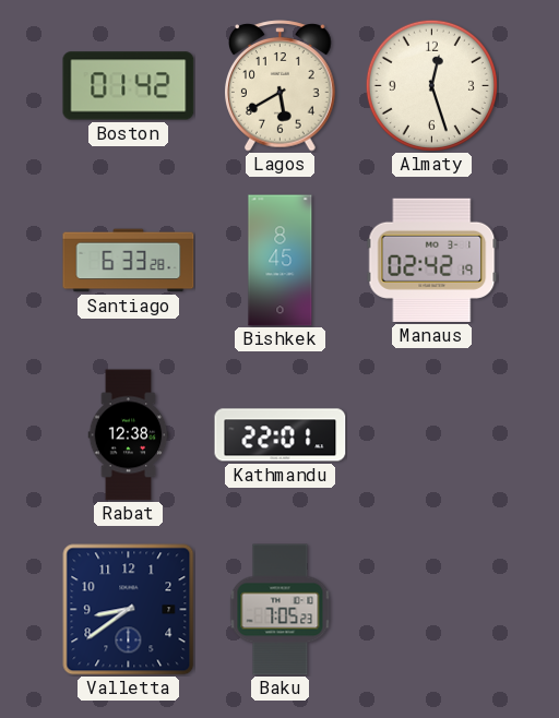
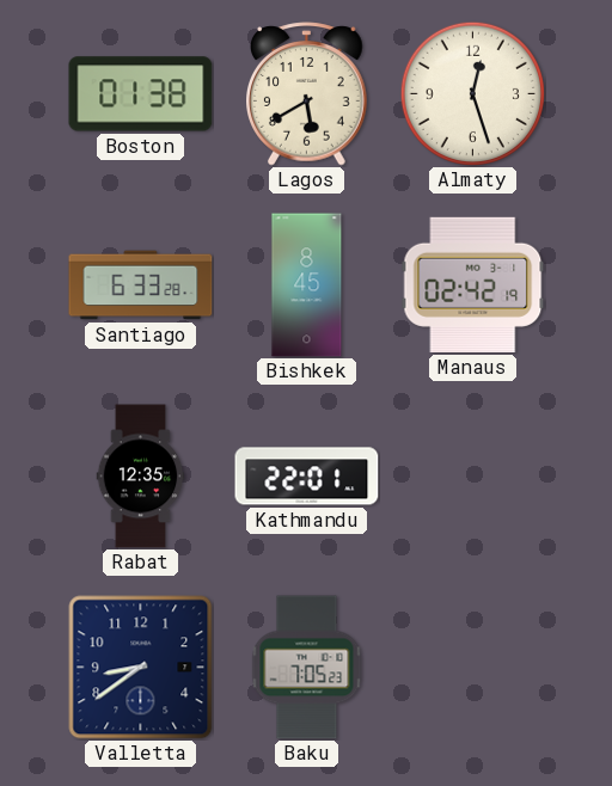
Boston: 01:42 -> 01:38
Rabat: 12:38 -> 12:35
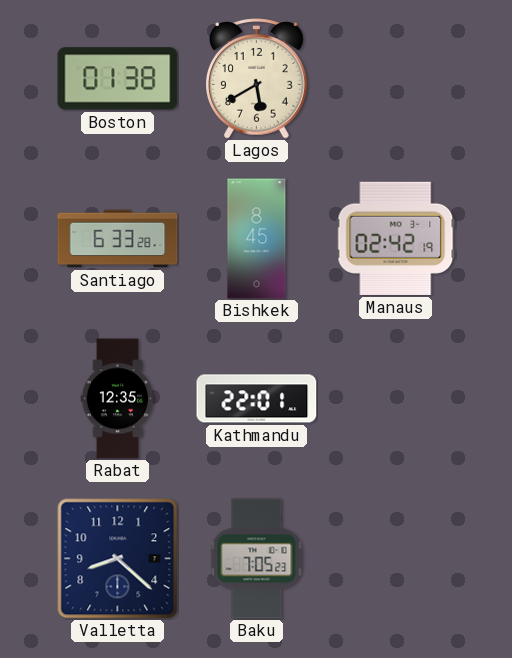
Almaty: 12:27 -> none
Valletta: 8:39 -> 8:22
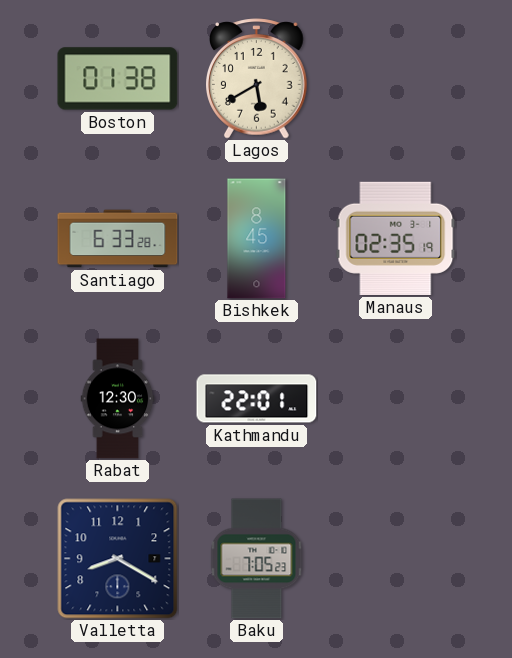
Manaus: 02:42 -> 02:35
Rabat: 12:35 -> 12:30
Valletta: 8:22 -> 8:20
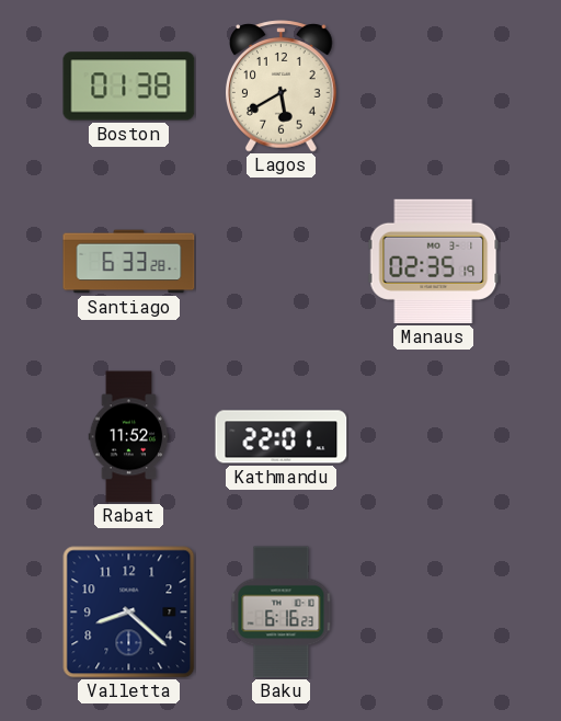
Bishkek: 8:45 -> none
Rabat: 12:30 -> 11:52
Valletta: 8:20 -> 8:22
Baku: 7:05 -> 6:16
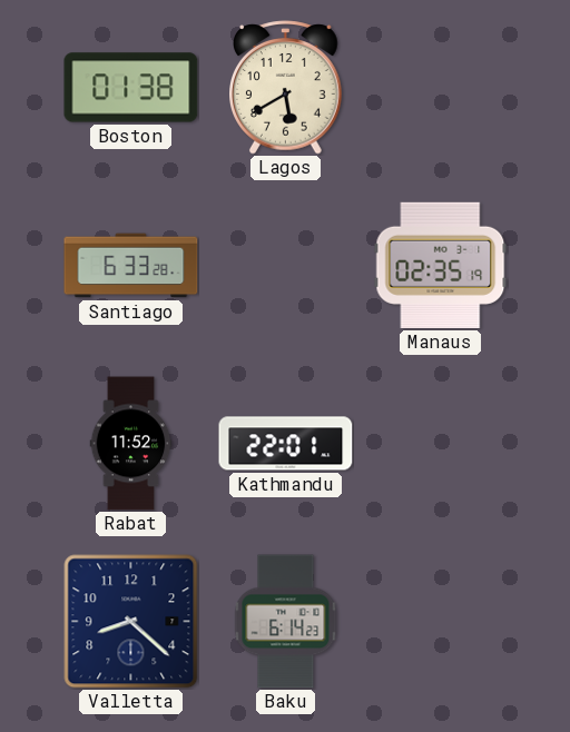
Baku: 6:16 -> 6:14
